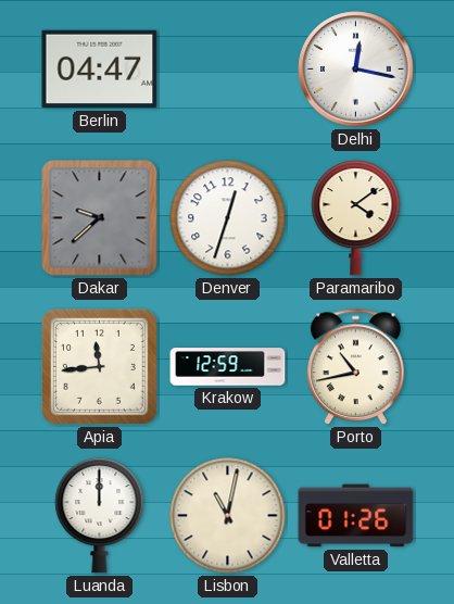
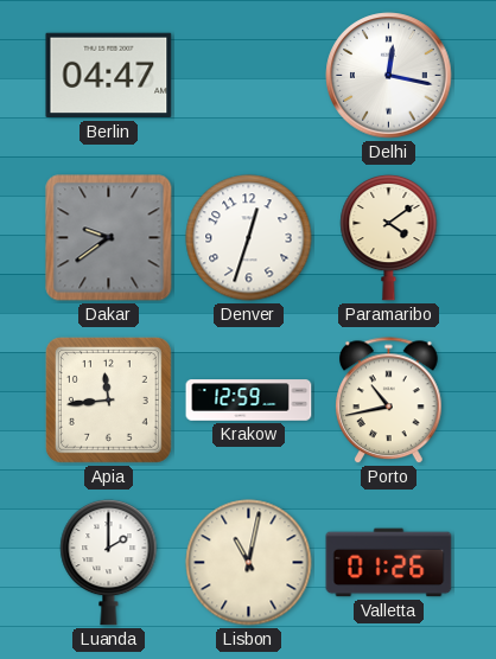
Dakar: 9:38 -> 9:39
Luanda: 12:00 -> 2:00
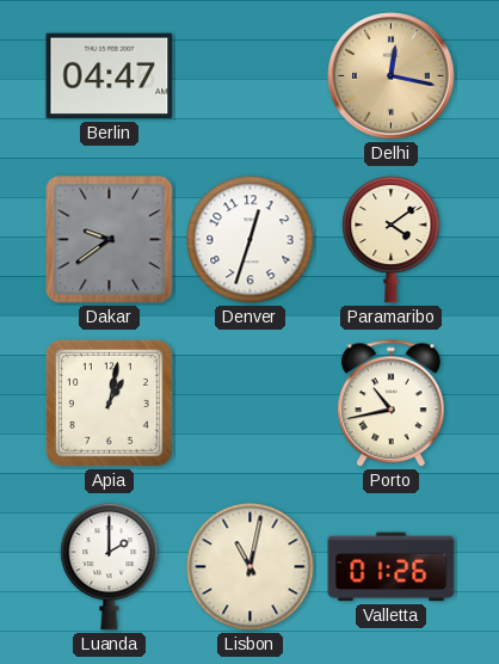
Delhi dial: white -> champagne
Apia: 11:44 -> 1:02
Krakow: 12:59 -> none
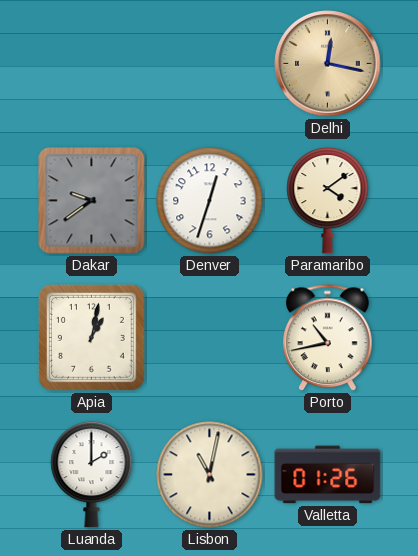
Berlin: 04:47 -> none
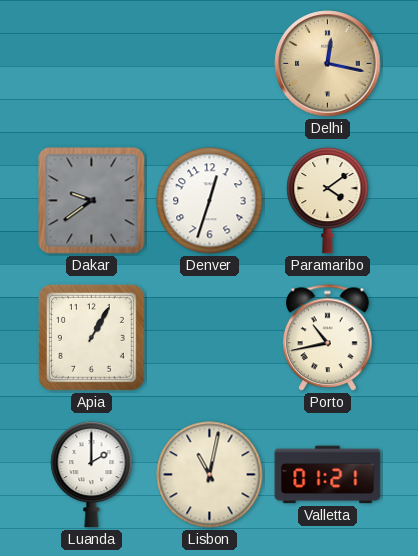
Apia: 1:02 -> 1:05
Valletta: 01:26 -> 01:21
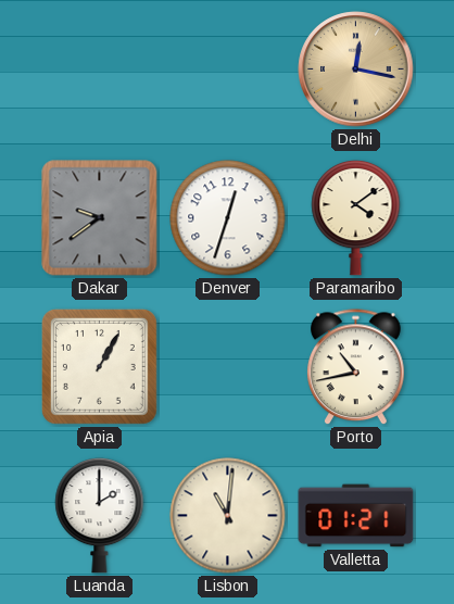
Lisbon: 11:02 -> 11:01
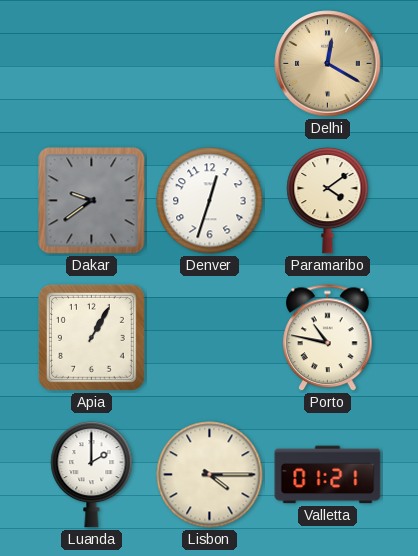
Delhi: 12:17 -> 12:20
Porto: 10:43 -> 10:47
Lisbon: 11:01 -> 4:15
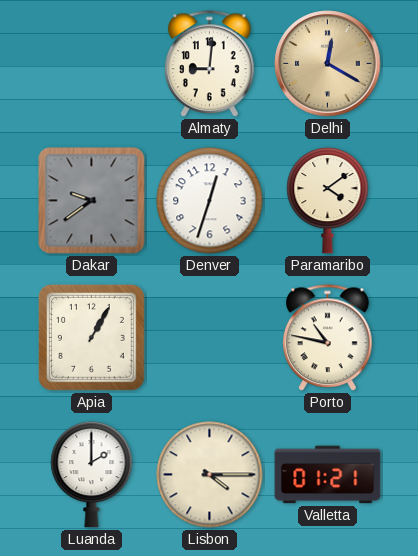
Almaty: none -> 9:01
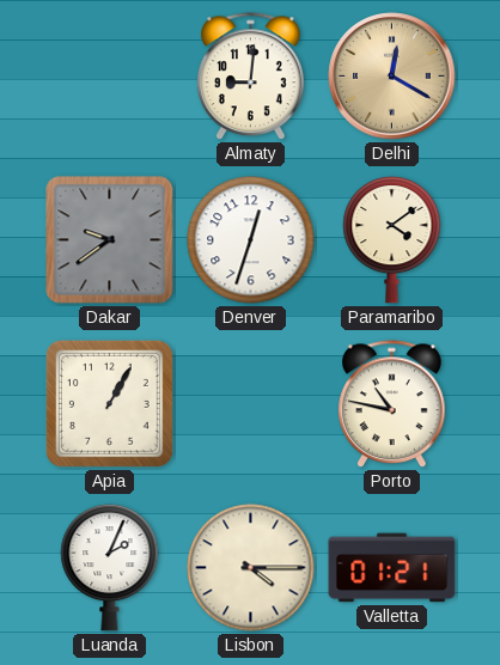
Luanda: 2:00 -> 2:04
